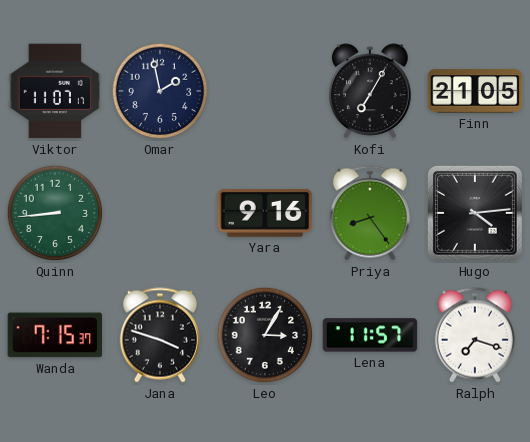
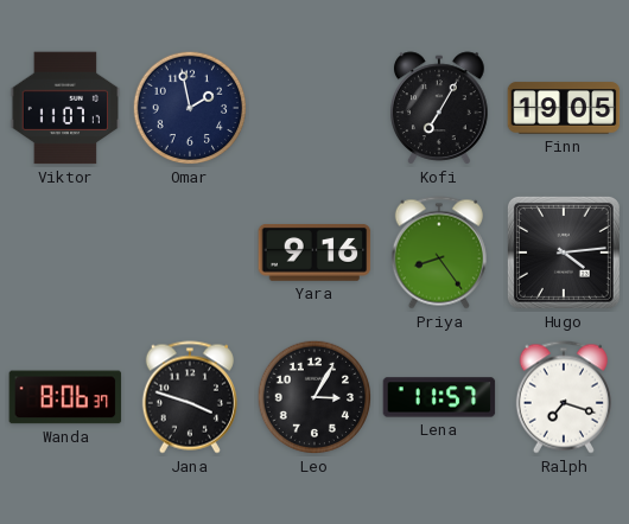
Finn: 21:05 -> 19:05
Quinn: 8:44 -> none
Wanda: 7:15 -> 8:06
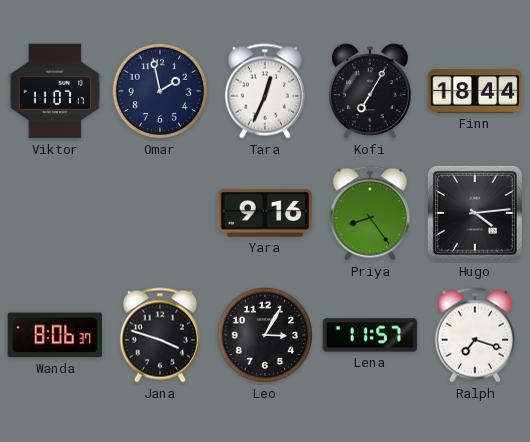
Tara: none -> 12:34
Finn: 19:05 -> 18:44
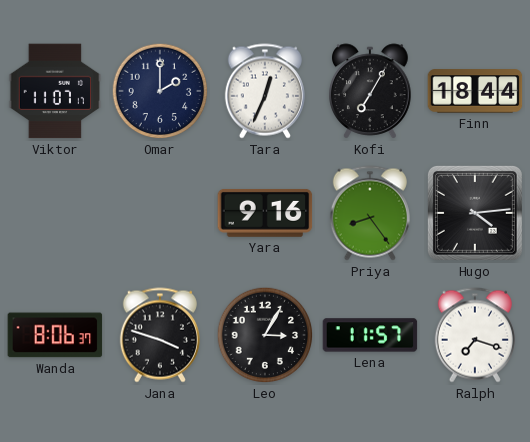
Omar: 1:58 -> 2:00
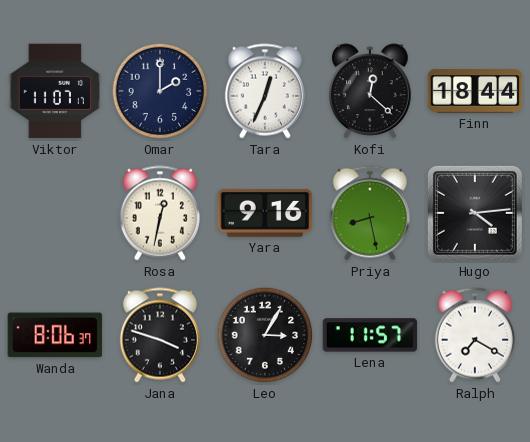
Kofi: 7:05 -> 12:22
Rosa: none -> 12:32
Priya: 8:24 -> 8:28
Ralph: 7:18 -> 7:20
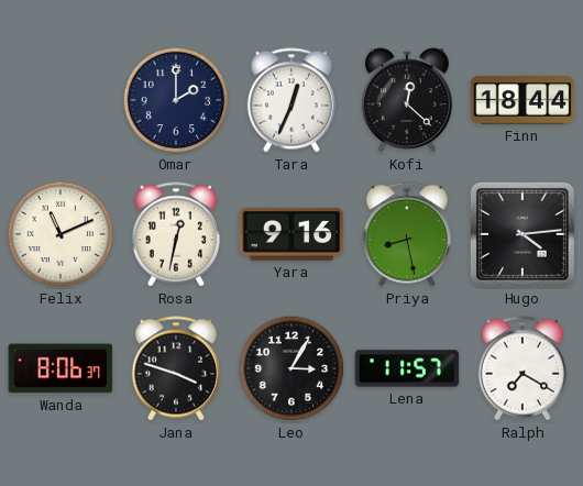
Viktor: 11:07 -> none
Felix: none -> 11:11
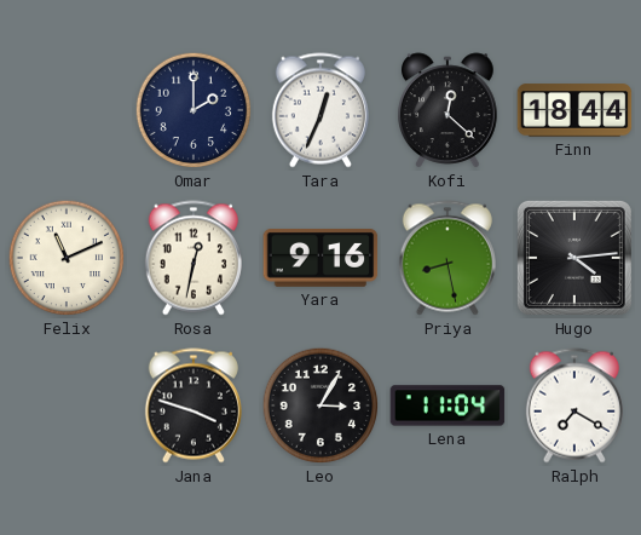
Wanda: 8:06 -> none
Lena: 11:57 -> 11:04
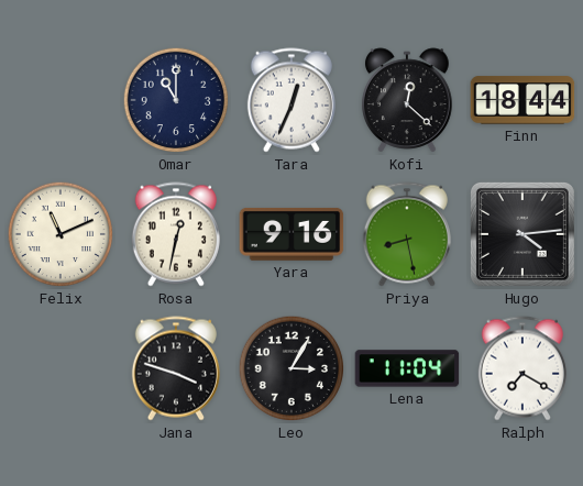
Omar: 2:00 -> 11:00
